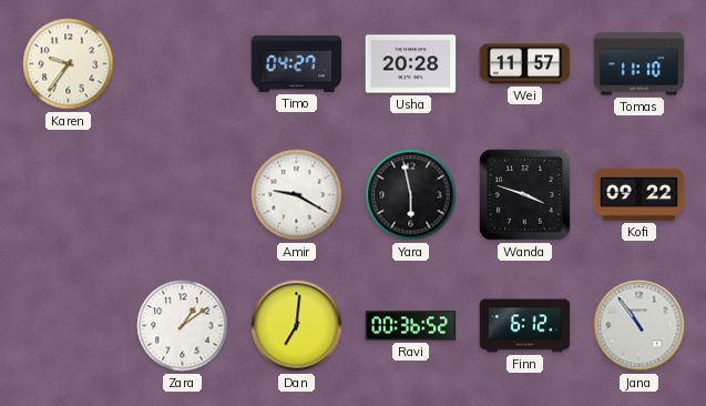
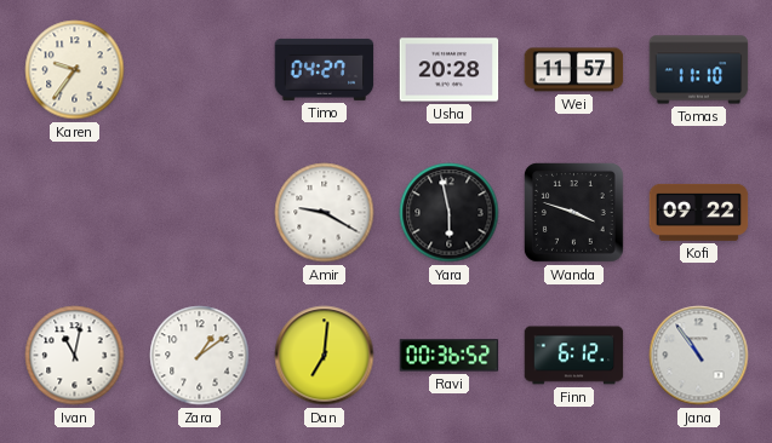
Ivan: none -> 11:02
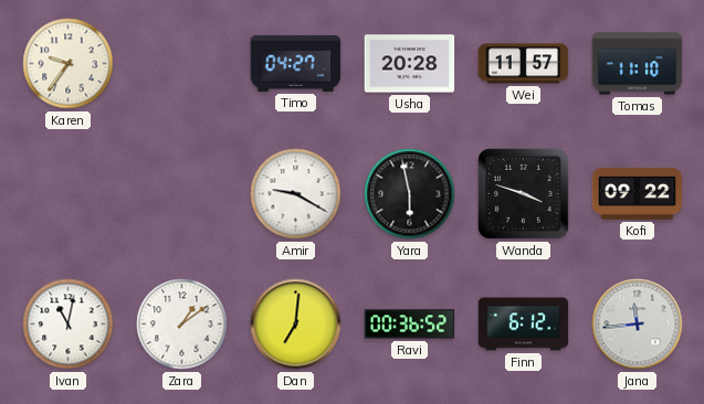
Jana: 10:54 -> 11:44
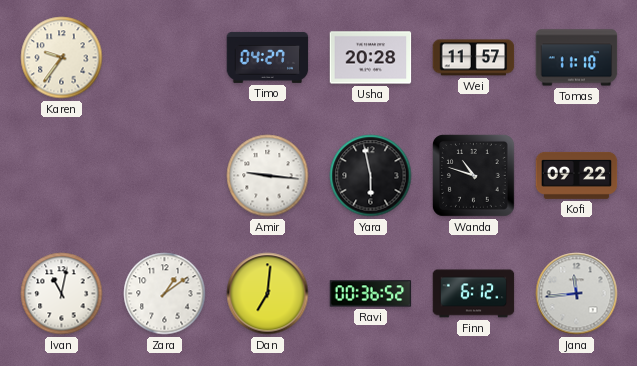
Amir: 9:20 -> 9:16
Wanda: 3:48 -> 10:48
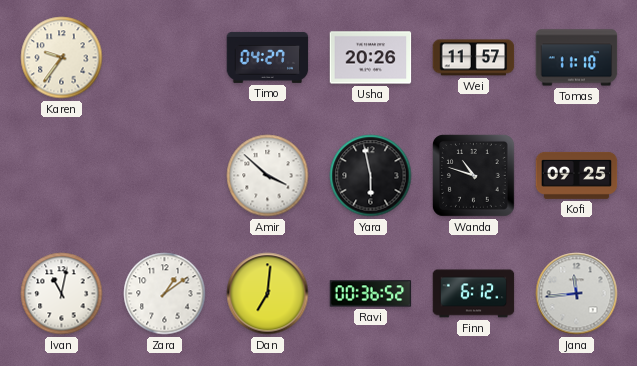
Usha: 20:28 -> 20:26
Amir: 9:16 -> 3:52
Kofi: 09:22 -> 09:25
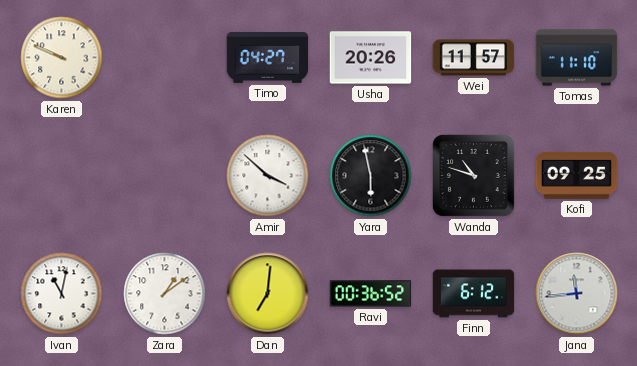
Karen: 9:36 -> 9:49
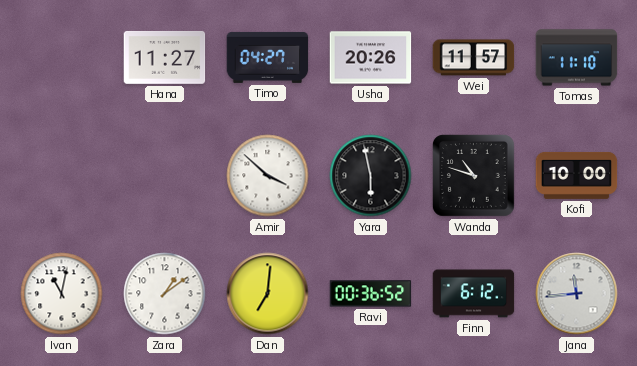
Karen: 9:49 -> none
Hana: none -> 11:27
Kofi: 09:25 -> 10:00
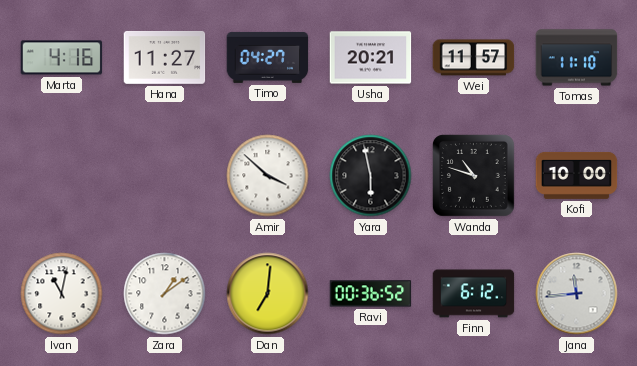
Marta: none -> 4:16
Usha: 20:26 -> 20:21
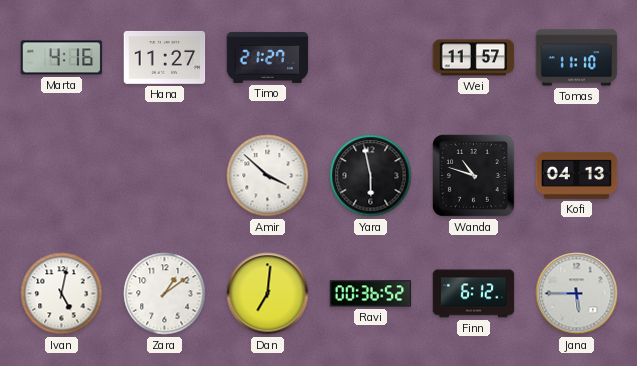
Timo: 04:27 -> 21:27
Usha: 20:21 -> none
Kofi: 10:00 -> 04:13
Ivan: 11:02 -> 5:02
Jana: 11:44 -> 5:45
